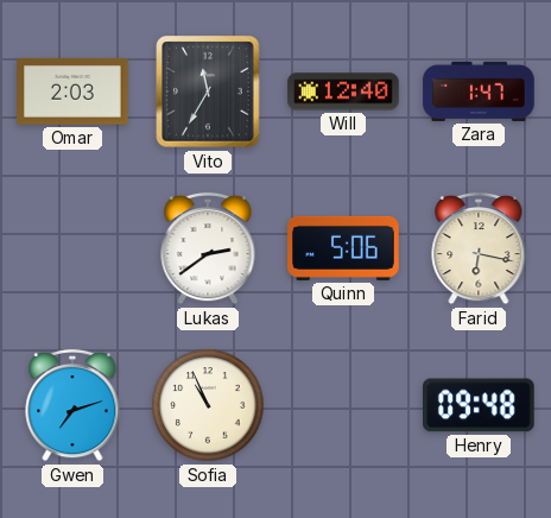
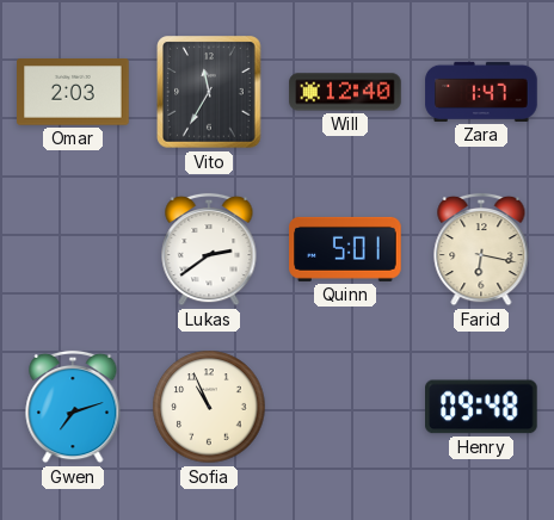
Quinn: 5:06 -> 5:01
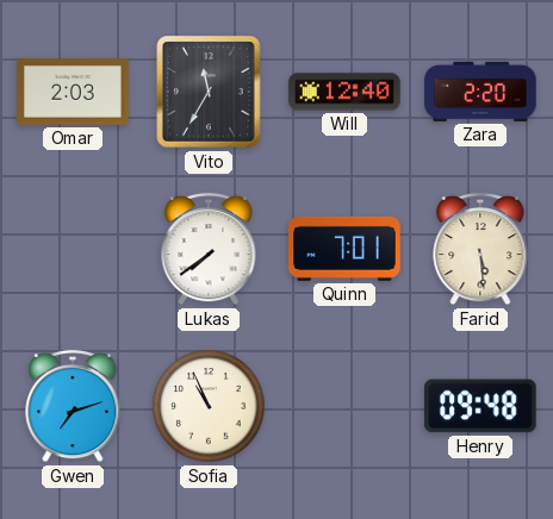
Zara: 1:47 -> 2:20
Lukas: 2:39 -> 7:39
Quinn: 5:01 -> 7:01
Farid: 6:17 -> 5:29
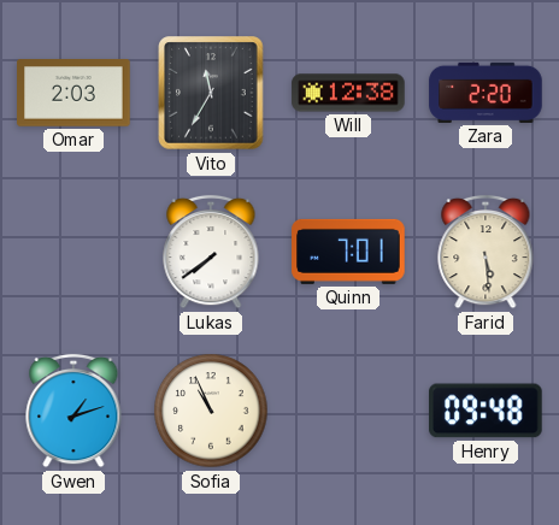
Will: 12:40 -> 12:38
Gwen: 7:12 -> 1:12
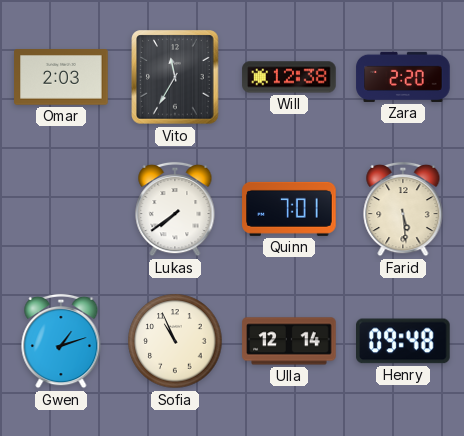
Ulla: none -> 12:14
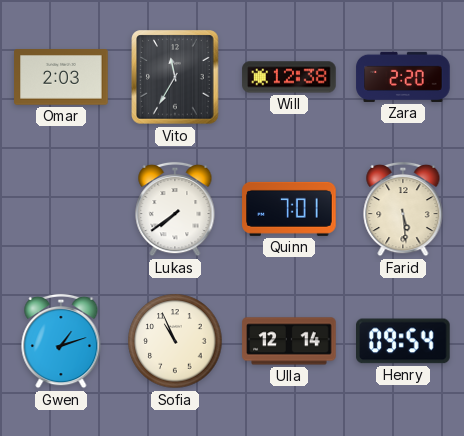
Henry: 09:48 -> 09:54
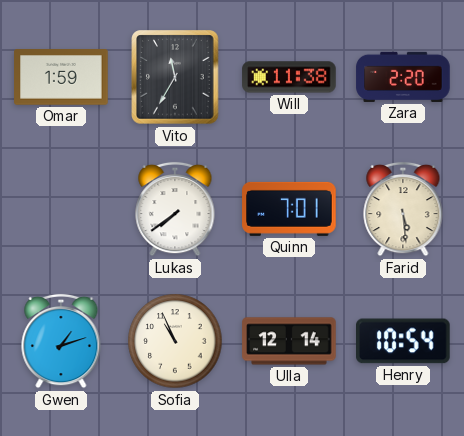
Omar: 2:03 -> 1:59
Will: 12:38 -> 11:38
Henry: 09:54 -> 10:54
